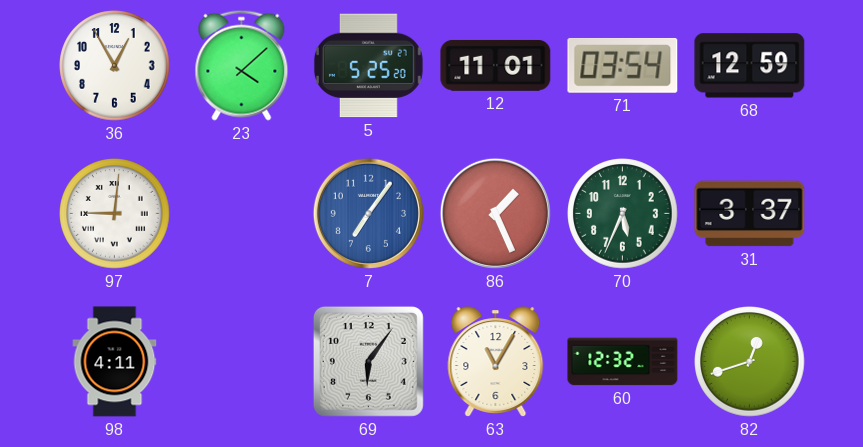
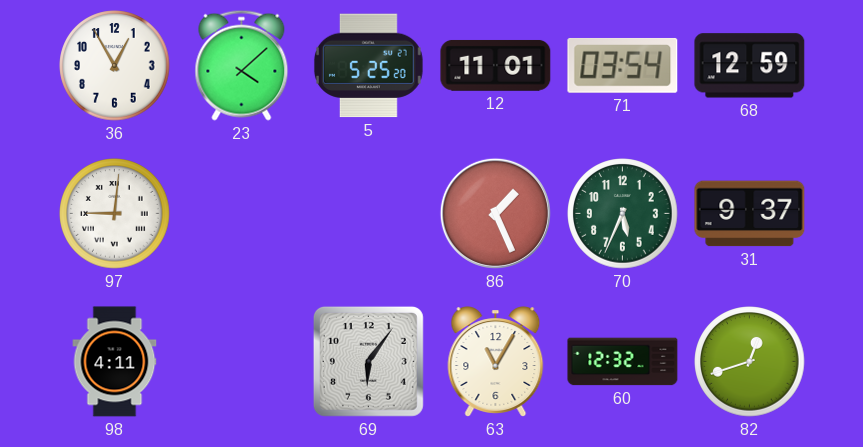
7: 7:06 -> none
31: 3:37 -> 9:37
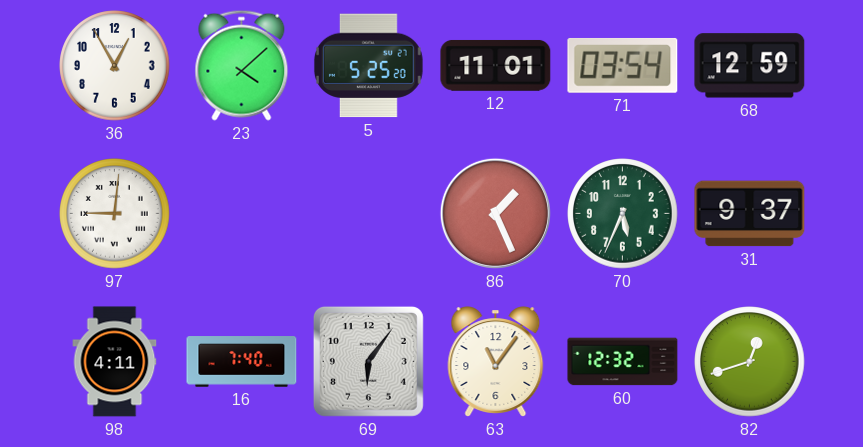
16: none -> 7:40
63: 11:05 -> 11:06
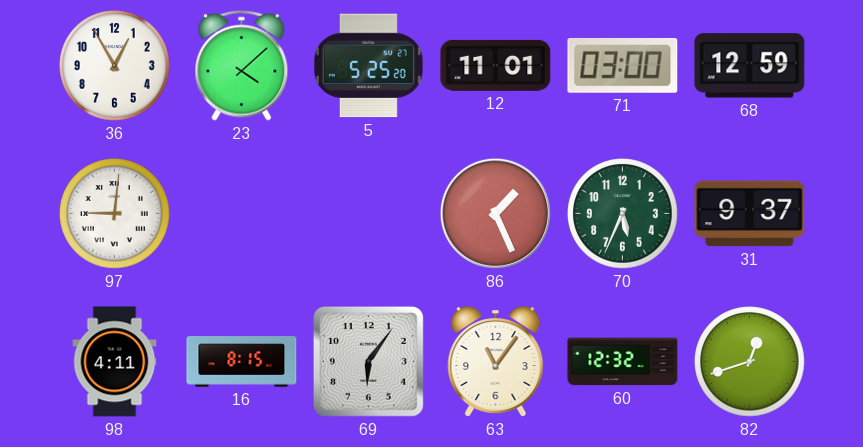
71: 03:54 -> 03:00
16: 7:40 -> 8:15
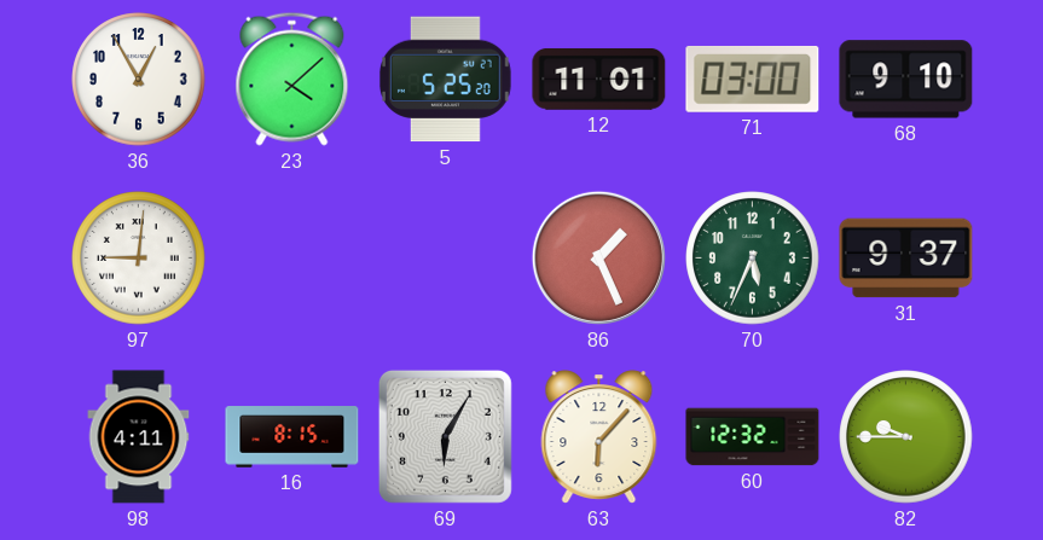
68: 12:59 -> 9:10
69: 6:06 -> 6:05
63: 11:06 -> 6:07
82: 12:42 -> 9:45
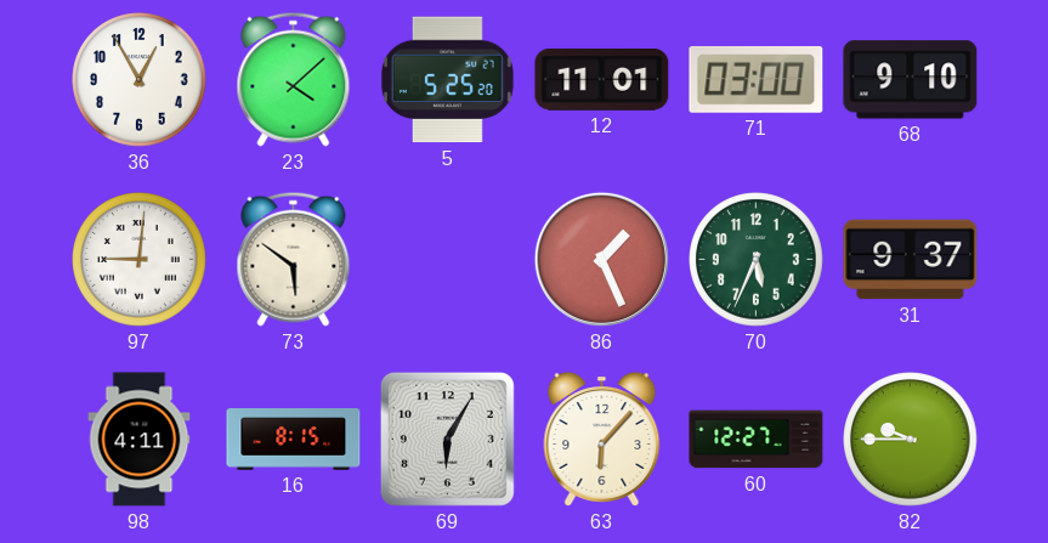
73: none -> 5:51
60: 12:32 -> 12:27
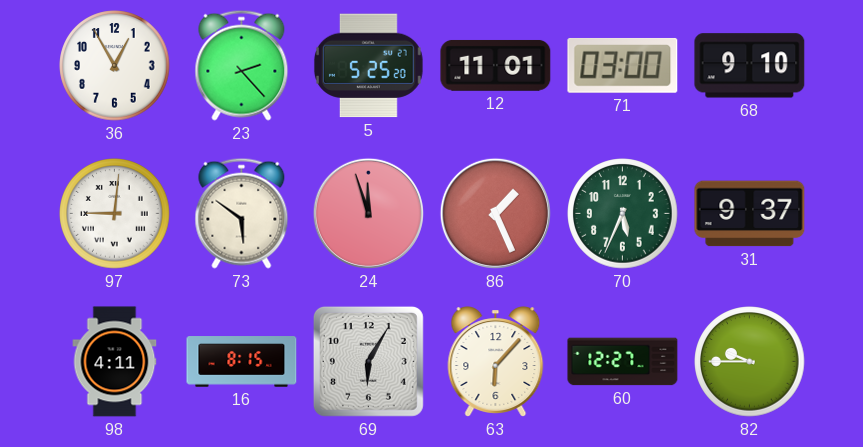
23: 4:08 -> 2:23
24: none -> 11:57
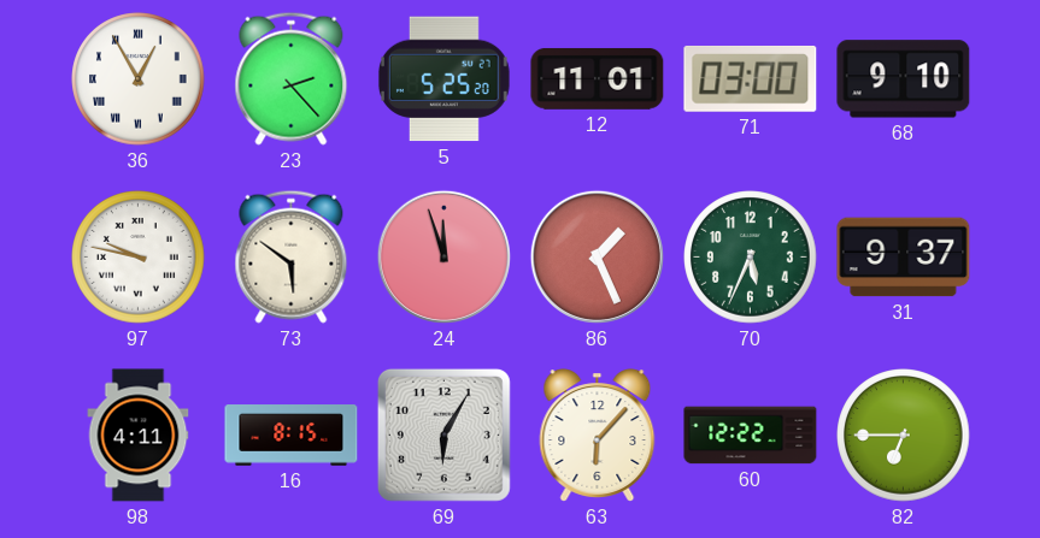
36 numerals: Arabic -> Roman
97: 9:01 -> 9:47
60: 12:27 -> 12:22
82: 9:45 -> 6:45
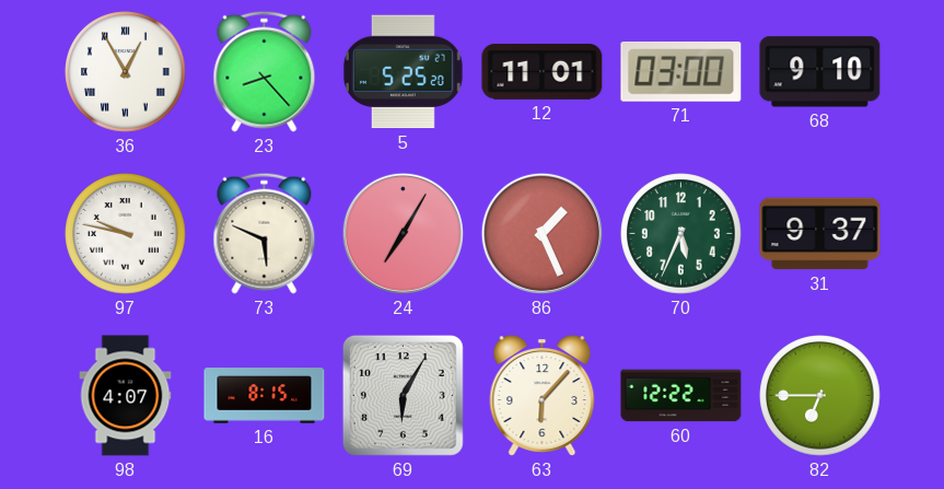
23: 2:23 -> 8:23
73: 5:51 -> 5:49
24: 11:57 -> 7:05
98: 4:11 -> 4:07
